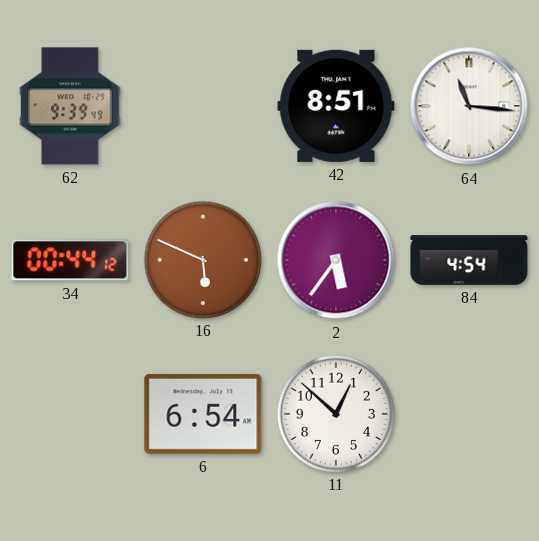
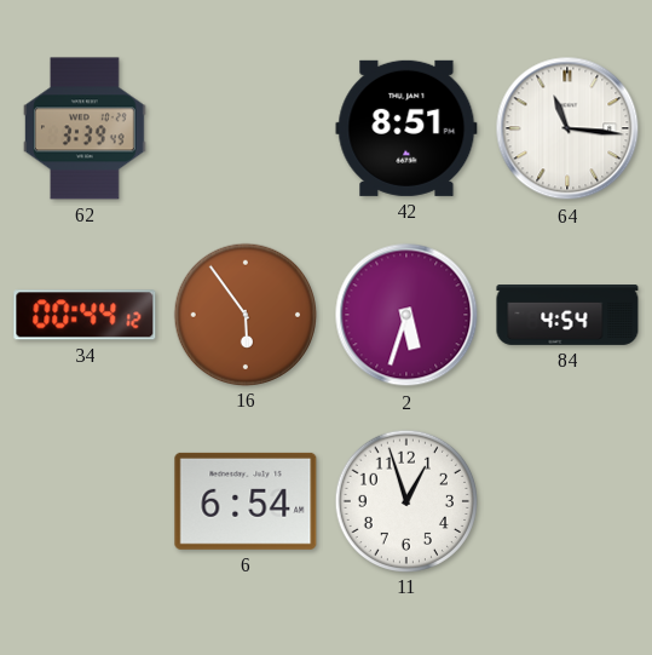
62: 9:39 -> 3:39
16: 5:49 -> 5:54
2: 5:36 -> 5:33
11: 12:52 -> 12:57
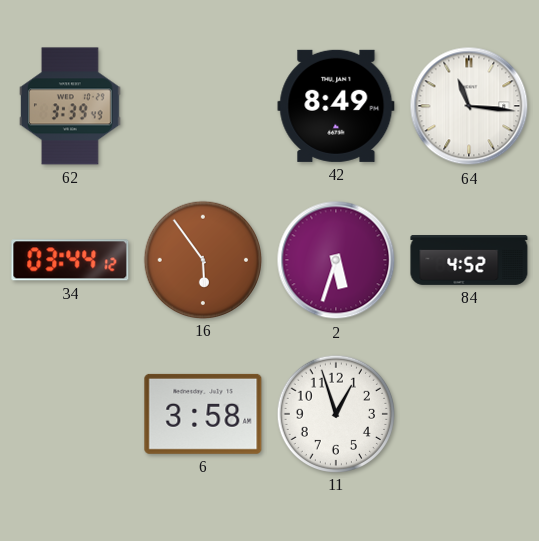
42: 8:51 -> 8:49
34: 00:44 -> 03:44
84: 4:54 -> 4:52
6: 6:54 -> 3:58
